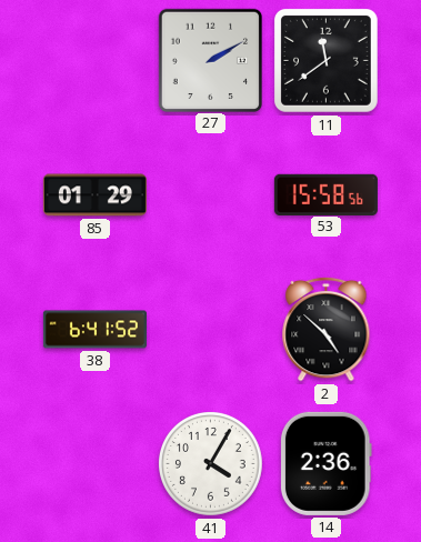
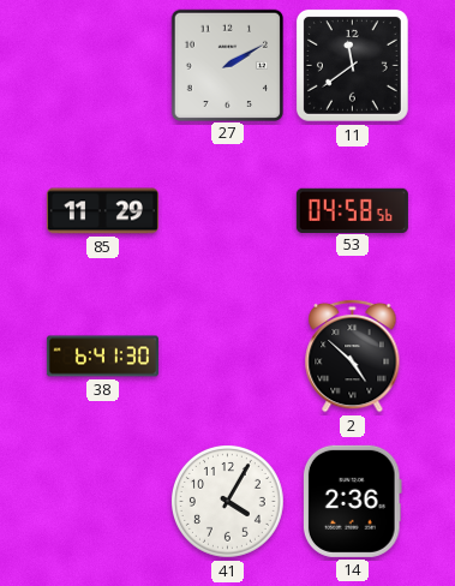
85: 01:29 -> 11:29
53: 15:58 -> 04:58
38: 6:41:52 -> 6:41:30
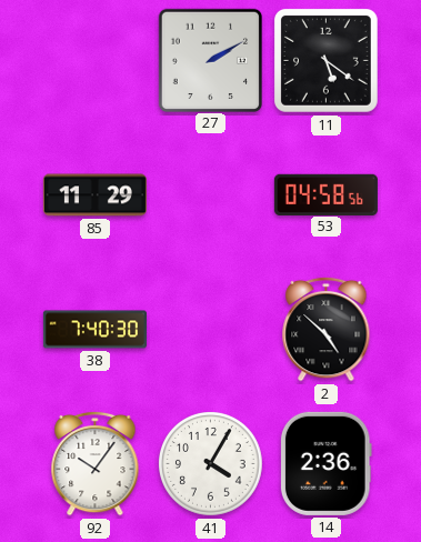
11: 11:39 -> 5:21
38: 6:41 -> 7:40
92: none -> 10:06
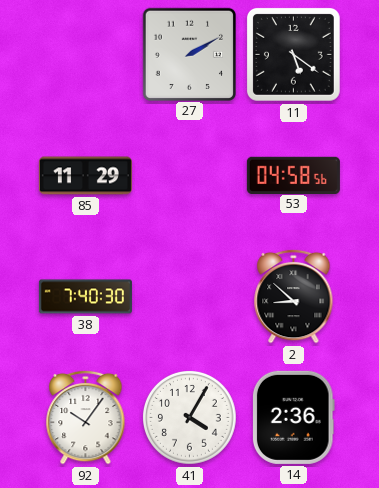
2: 4:52 -> 8:52
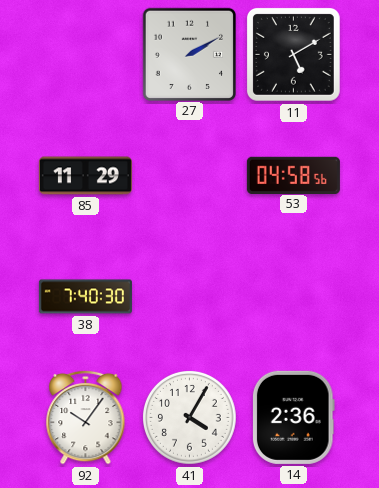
11: 5:21 -> 5:10
2: 8:52 -> none
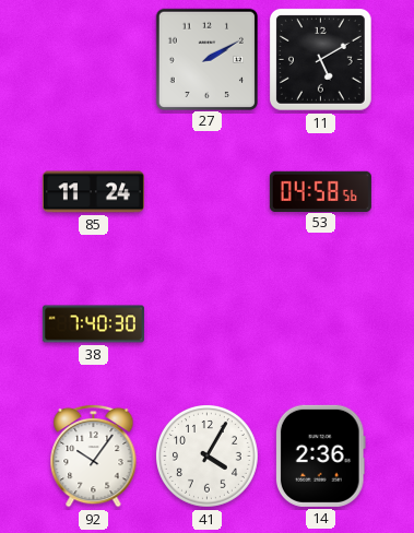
85: 11:29 -> 11:24
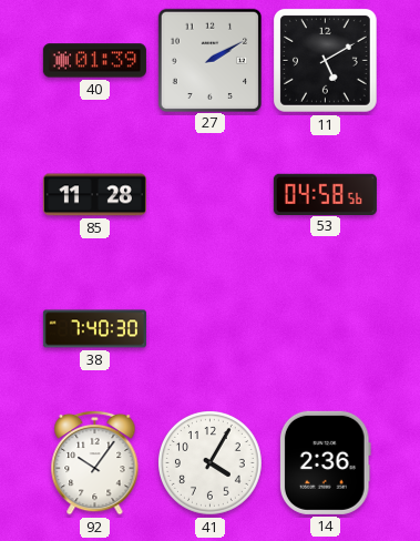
40: none -> 01:39
85: 11:24 -> 11:28
